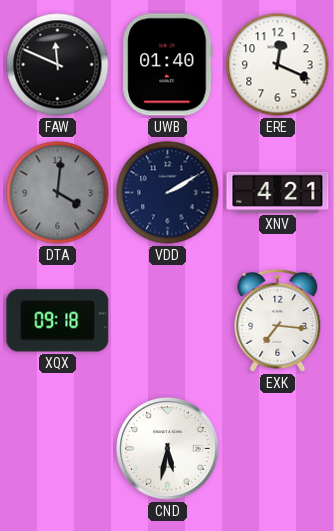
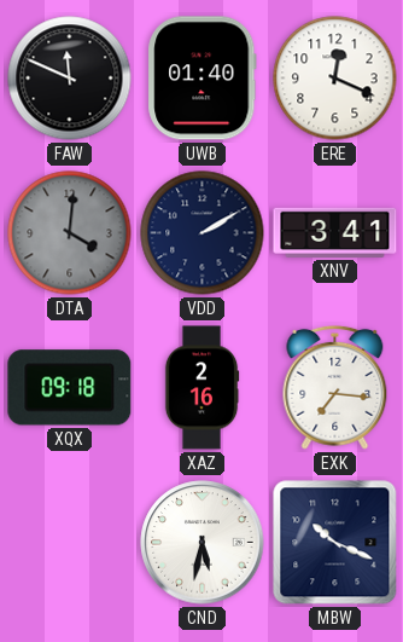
XNV: 4:21 -> 3:41
XAZ: none -> 2:16
MBW: none -> 10:19
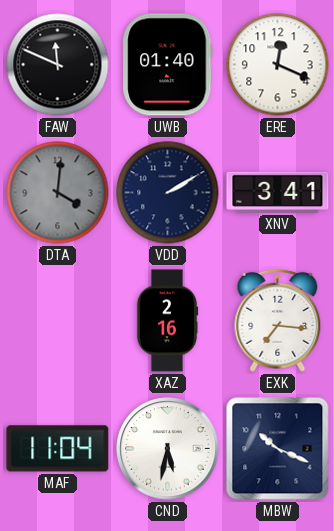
XQX: 09:18 -> none
MAF: none -> 11:04
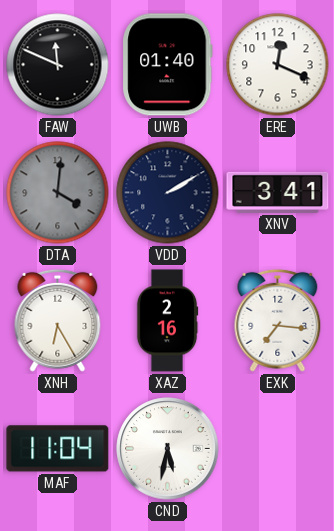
XNH: none -> 6:25
MBW: 10:19 -> none
